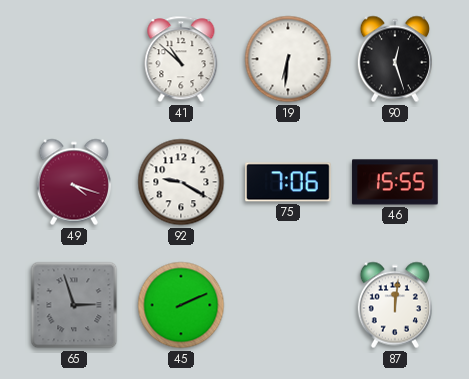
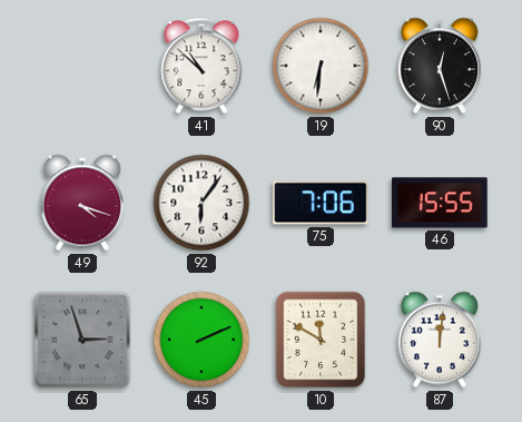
92: 9:20 -> 6:06
10: none -> 11:50
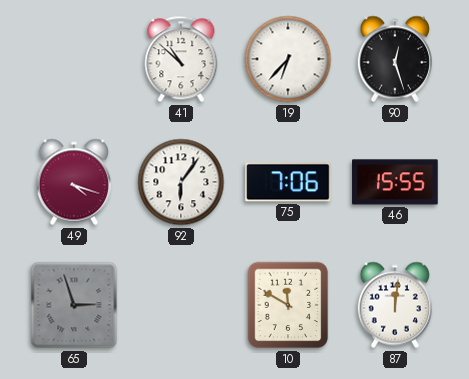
19: 6:31 -> 6:37
45: 2:11 -> none
